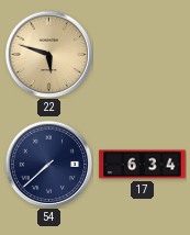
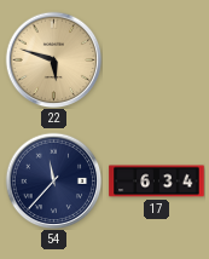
54: 7:38 -> 11:37
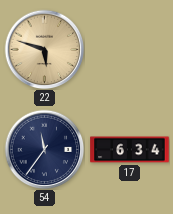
54: 11:37 -> 11:36
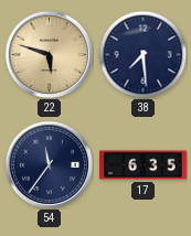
38: none -> 7:29
17: 6:34 -> 6:35
